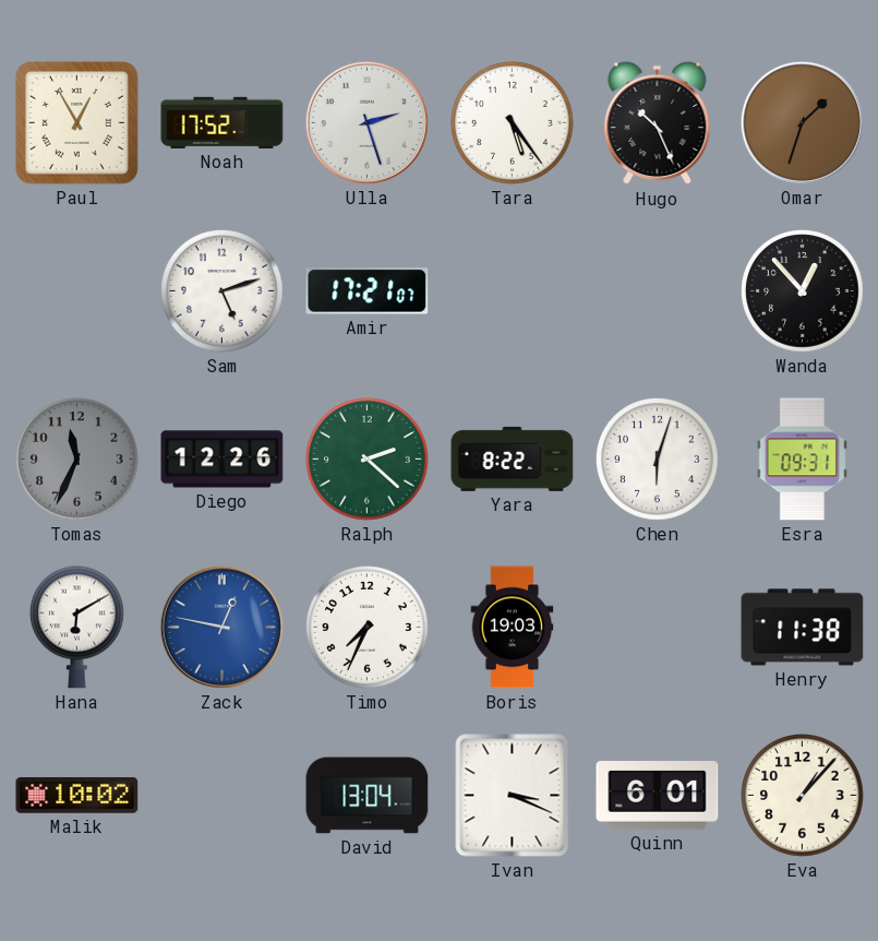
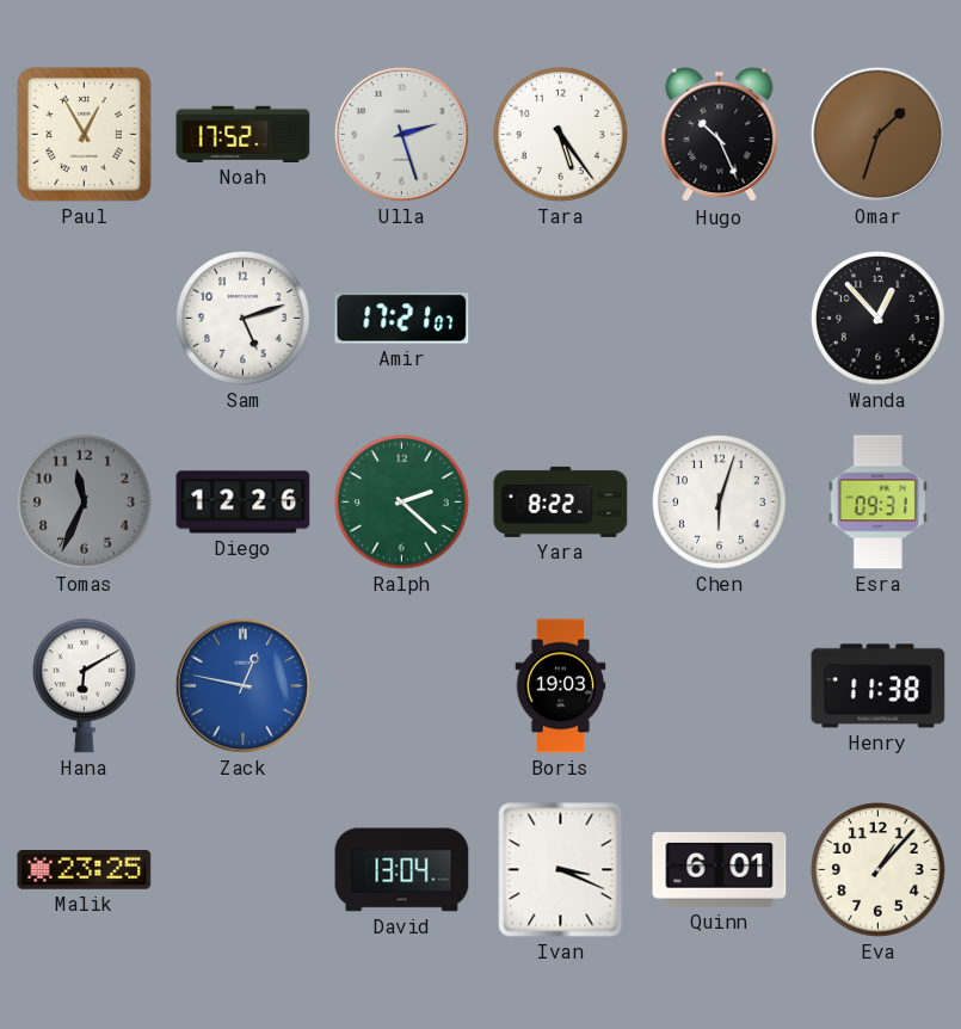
Timo: 7:34 -> none
Malik: 10:02 -> 23:25
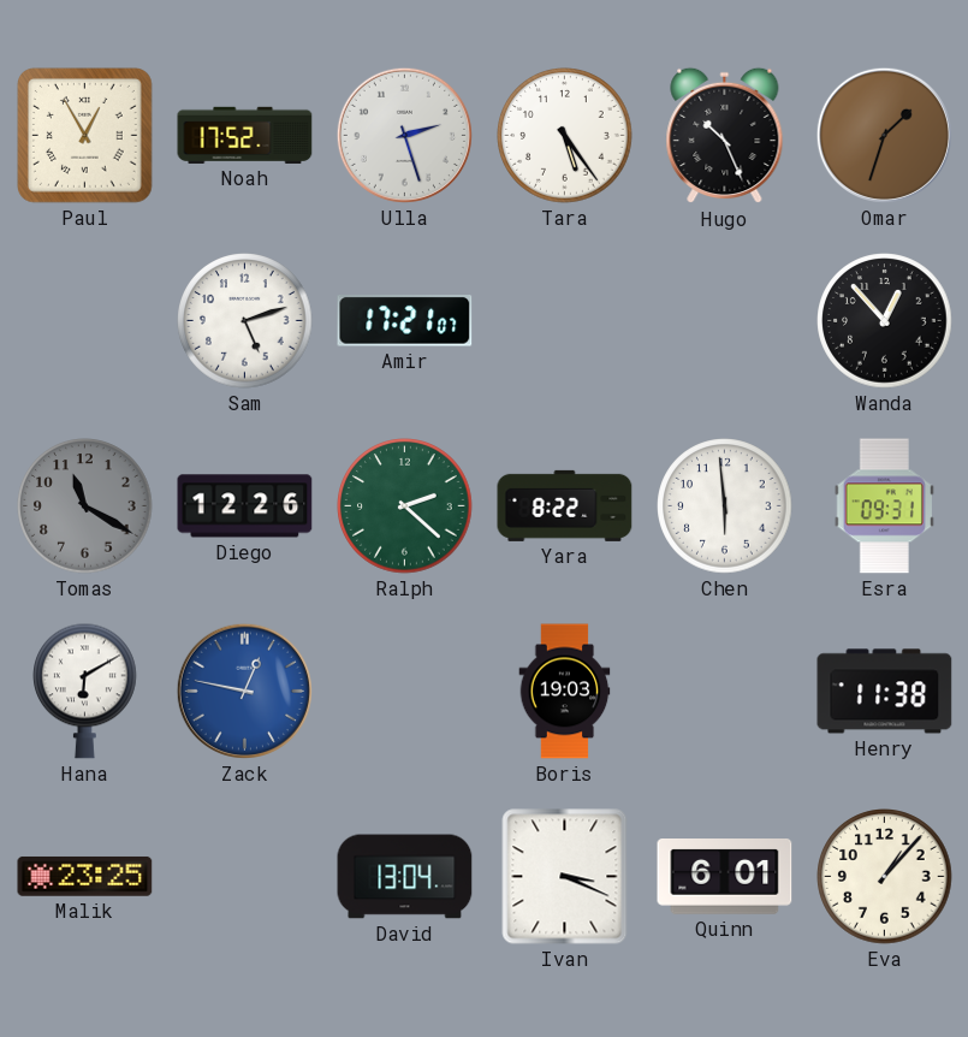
Tomas: 11:34 -> 11:20
Chen: 6:03 -> 5:59
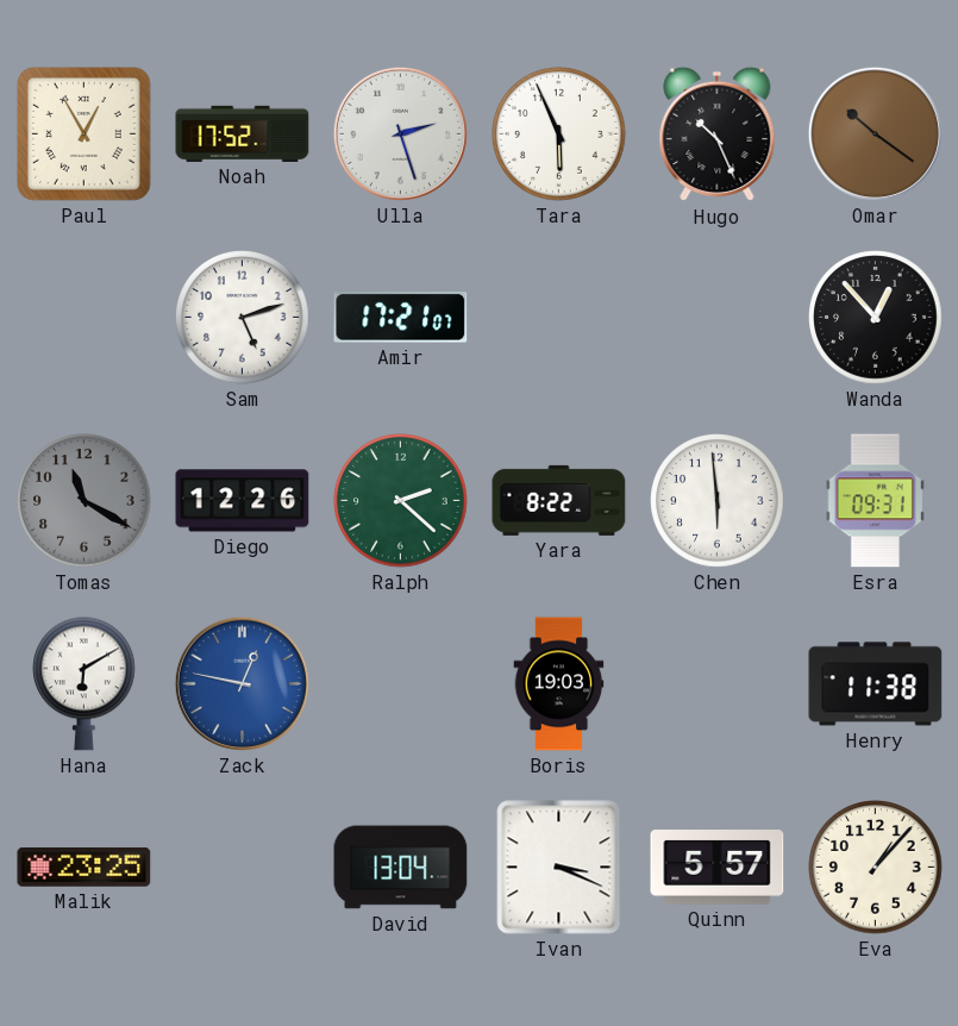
Tara: 5:24 -> 5:56
Omar: 1:33 -> 10:21
Quinn: 6:01 -> 5:57
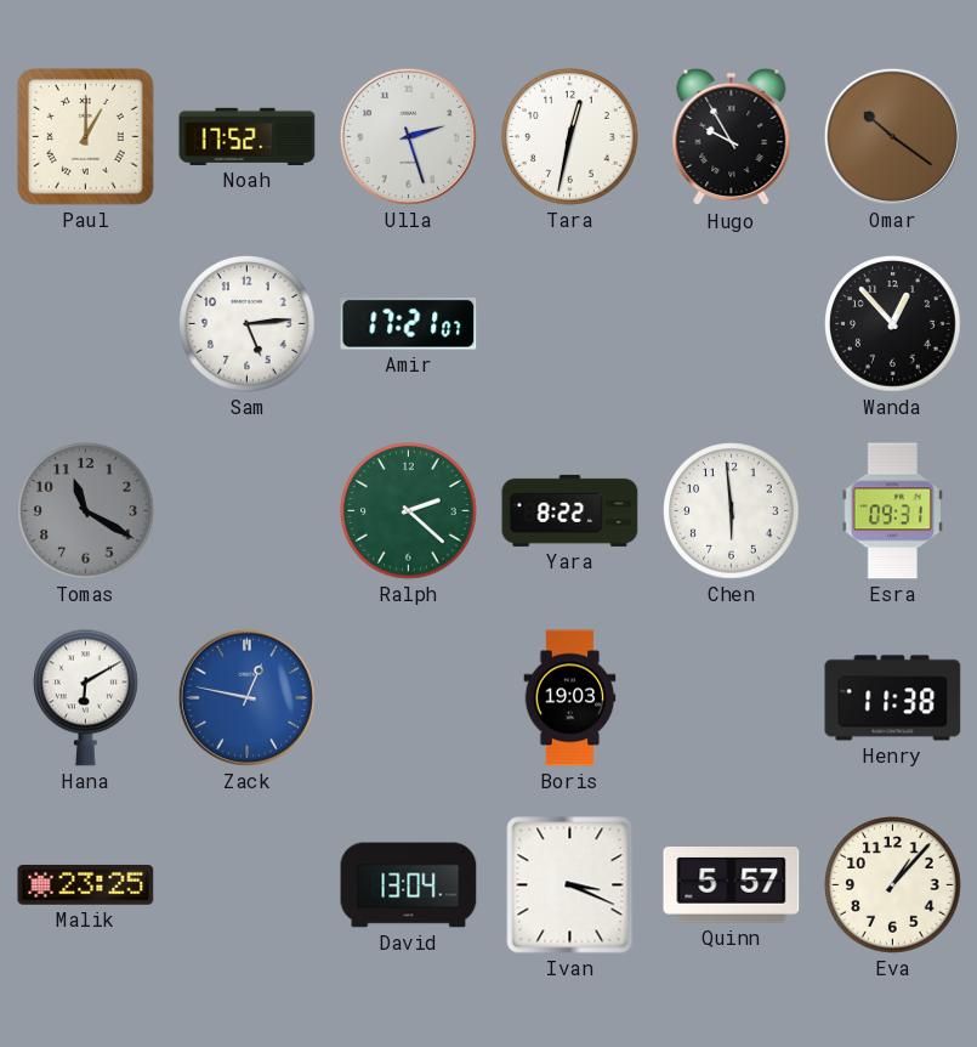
Paul: 12:55 -> 1:00
Tara: 5:56 -> 12:32
Hugo: 10:26 -> 9:55
Sam: 5:12 -> 5:14
Diego: 12:26 -> none
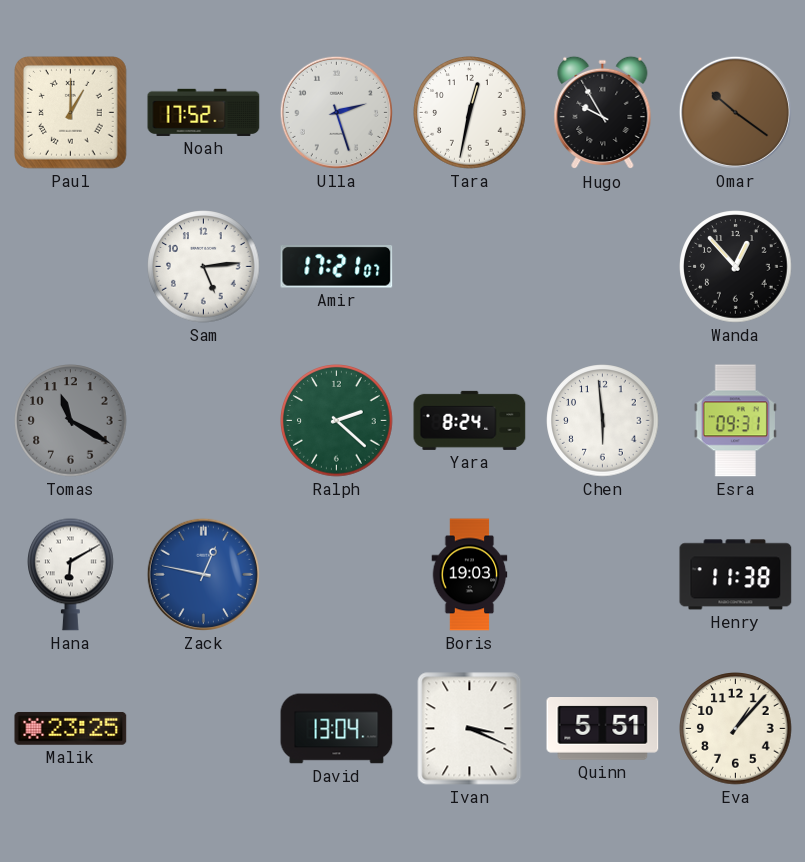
Yara: 8:22 -> 8:24
Quinn: 5:57 -> 5:51
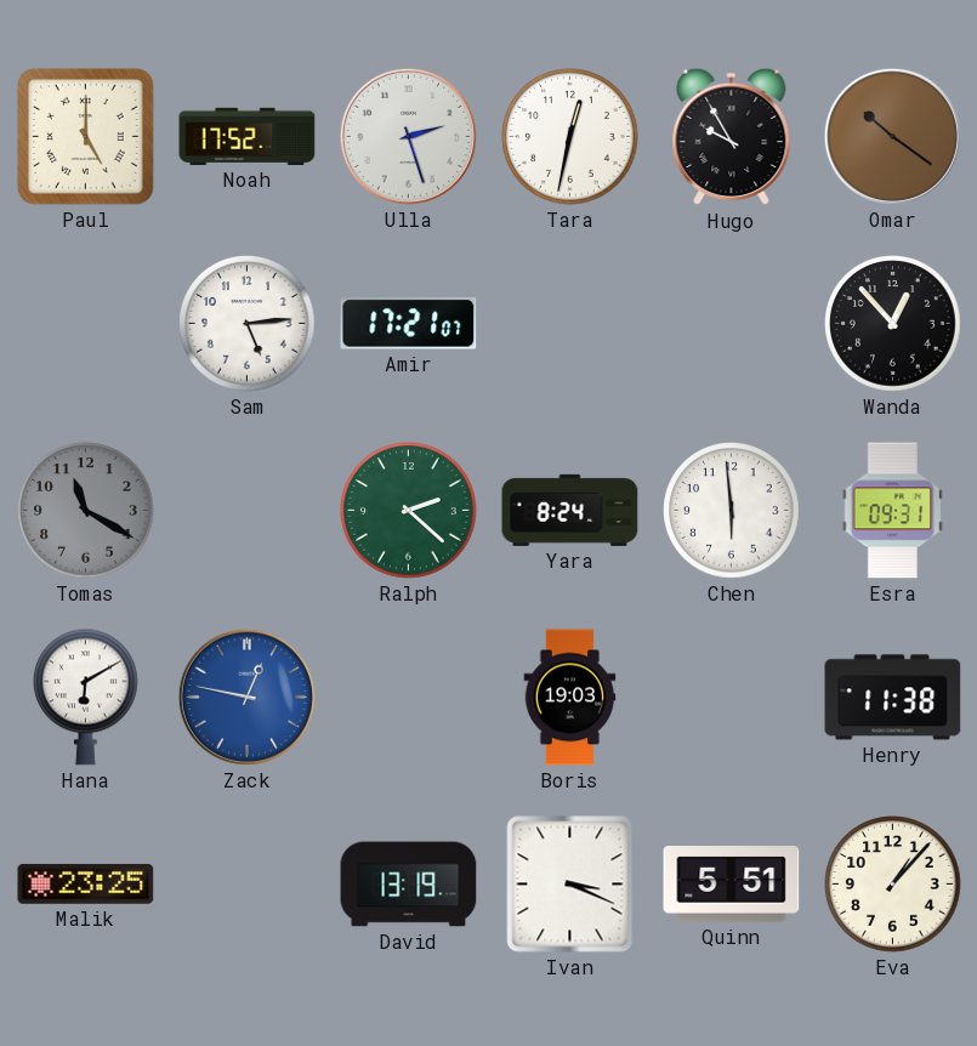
Paul: 1:00 -> 5:00
David: 13:04 -> 13:19
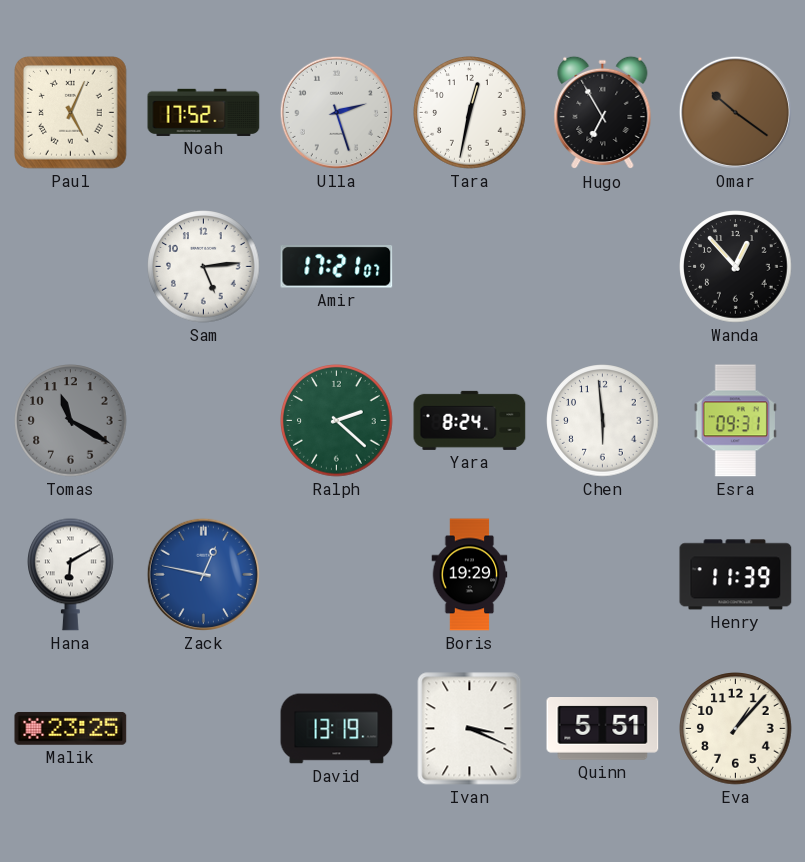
Paul: 5:00 -> 5:04
Hugo: 9:55 -> 6:55
Boris: 19:03 -> 19:29
Henry: 11:38 -> 11:39
